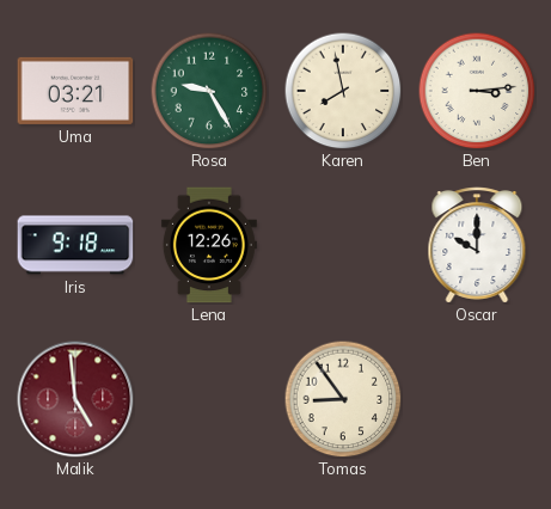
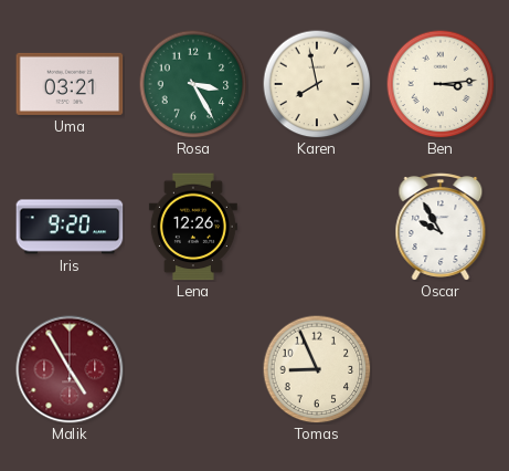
Rosa: 9:25 -> 3:25
Iris: 9:18 -> 9:20
Oscar: 10:00 -> 9:55
Malik: 4:59 -> 4:55
Tomas: 8:54 -> 8:56
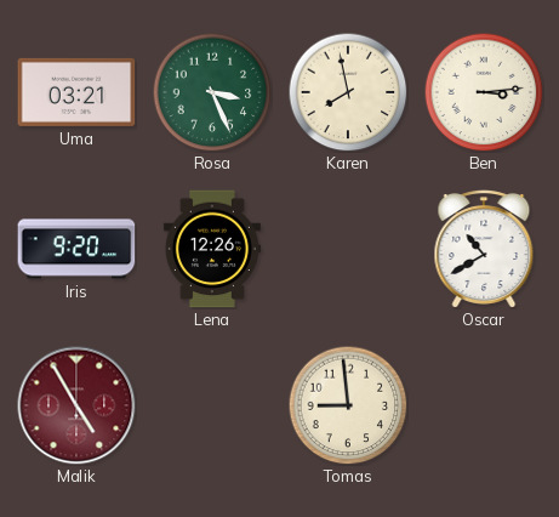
Rosa: 3:25 -> 3:26
Oscar: 9:55 -> 10:40
Tomas: 8:56 -> 8:59
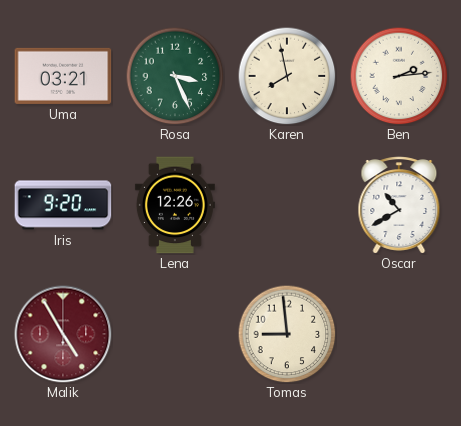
Ben: 3:14 -> 2:14
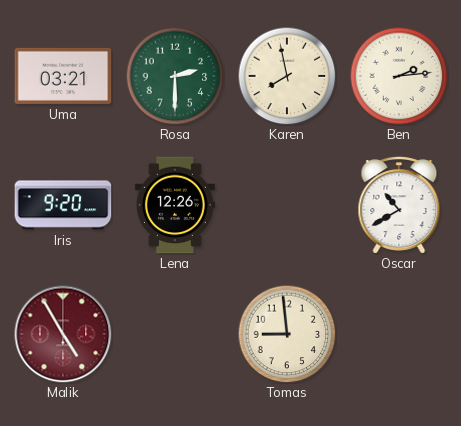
Rosa: 3:26 -> 2:30
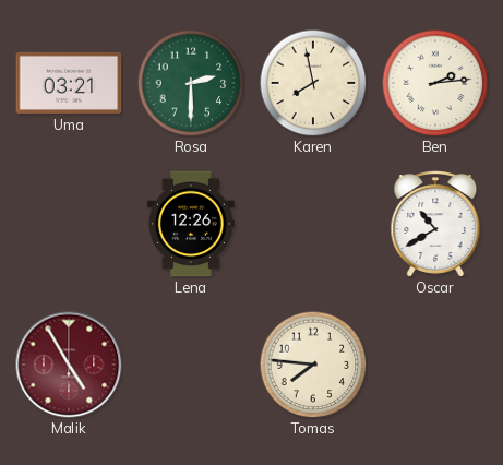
Iris: 9:20 -> none
Tomas: 8:59 -> 7:46
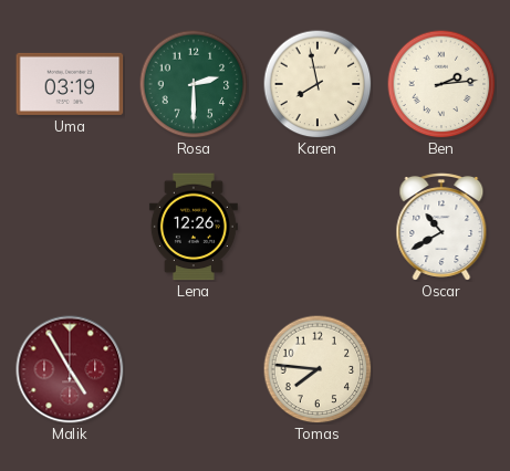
Uma: 03:21 -> 03:19
